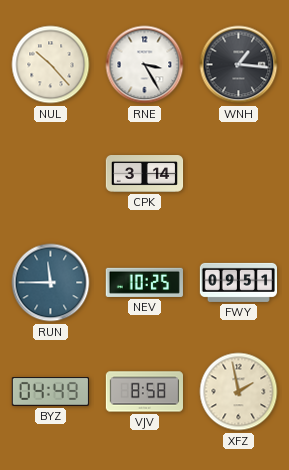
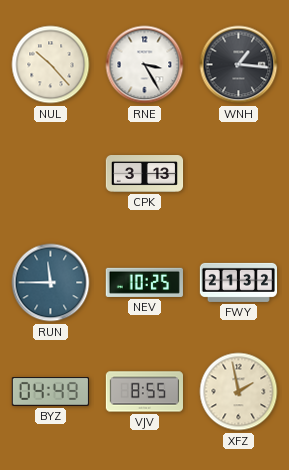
CPK: 3:14 -> 3:13
FWY: 09:51 -> 21:32
VJV: 8:58 -> 8:55
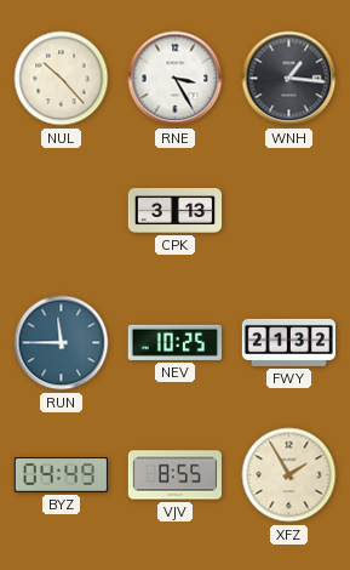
XFZ: 1:58 -> 1:55
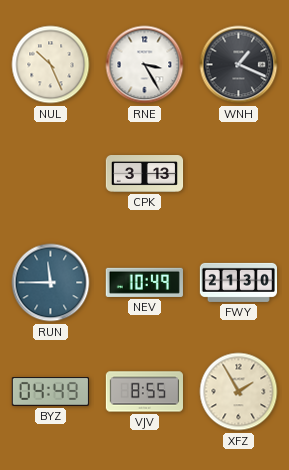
NUL: 10:23 -> 10:26
WNH: 1:16 -> 1:19
NEV: 10:25 -> 10:49
FWY: 21:32 -> 21:30
